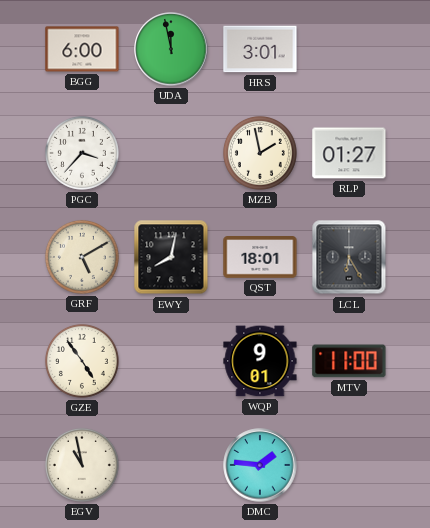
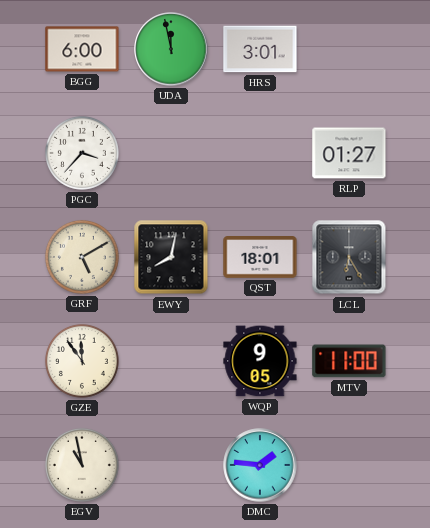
MZB: 1:58 -> none
GZE: 4:54 -> 11:54
WQP: 9:01 -> 9:05
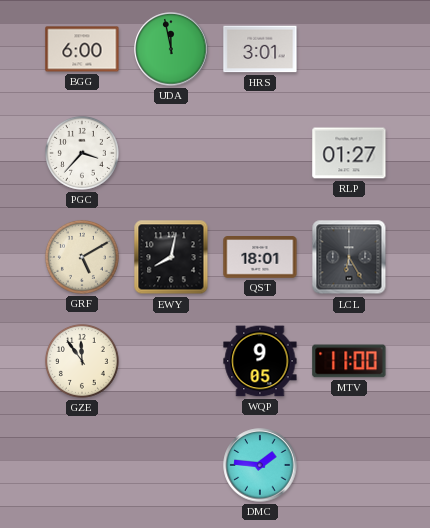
EGV: 10:58 -> none
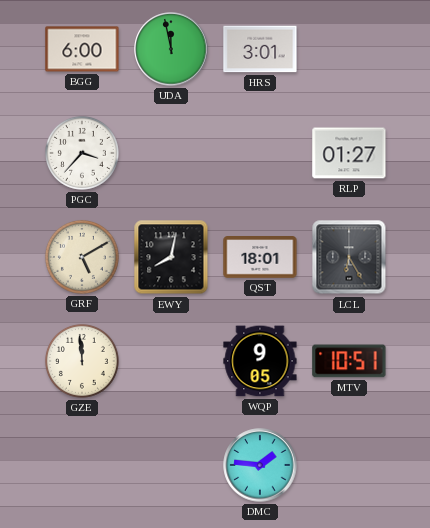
GZE: 11:54 -> 11:59
MTV: 11:00 -> 10:51
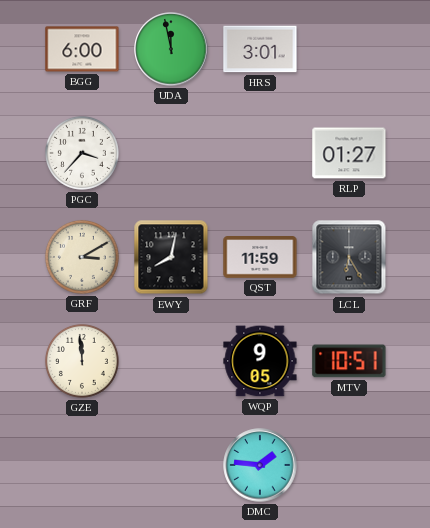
GRF: 5:10 -> 3:10
QST: 18:01 -> 11:59
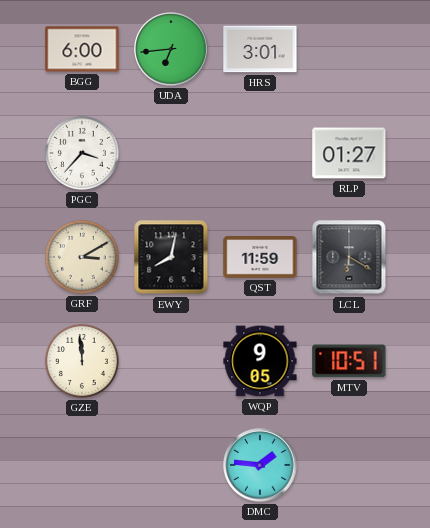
UDA: 11:58 -> 6:44
LCL: 6:25 -> 6:20
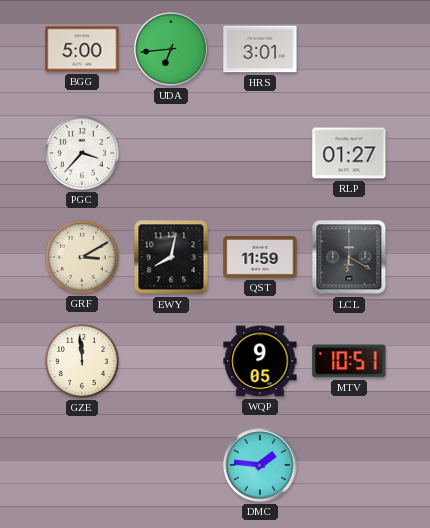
BGG: 6:00 -> 5:00
